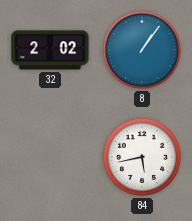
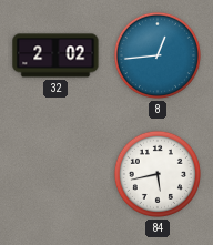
8: 1:06 -> 12:44
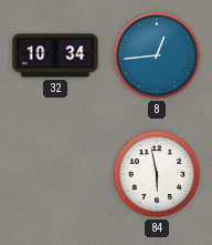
32: 2:02 -> 10:34
84: 5:43 -> 5:58
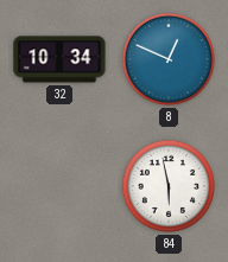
8: 12:44 -> 12:49
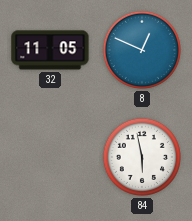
32: 10:34 -> 11:05
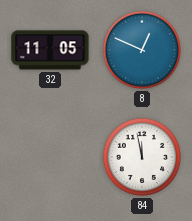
84: 5:58 -> 11:58
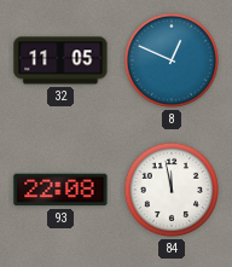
93: none -> 22:08
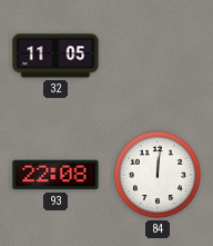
8: 12:49 -> none
84: 11:58 -> 12:01
